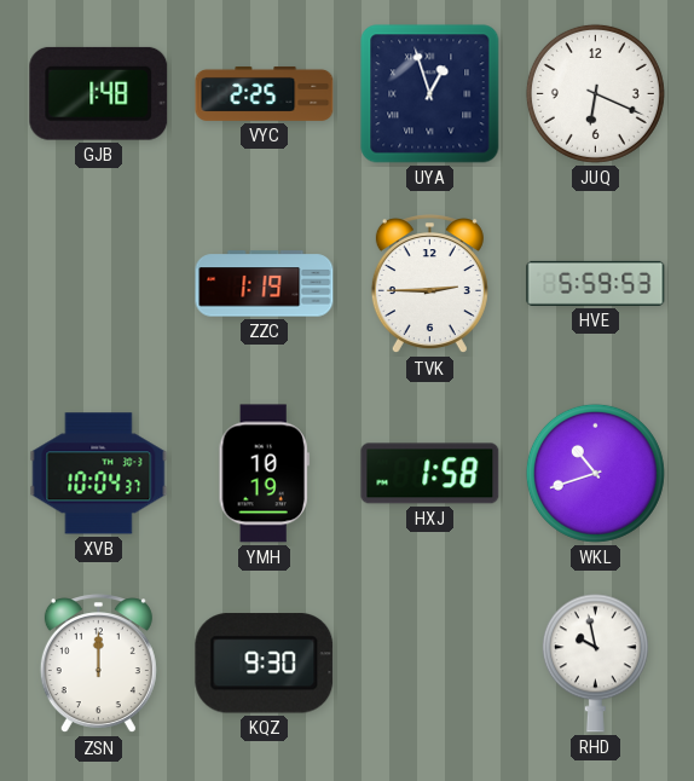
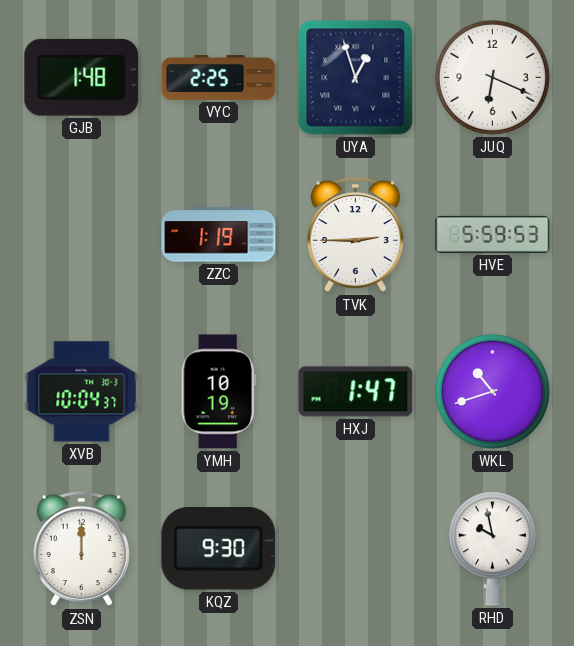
HXJ: 1:58 -> 1:47
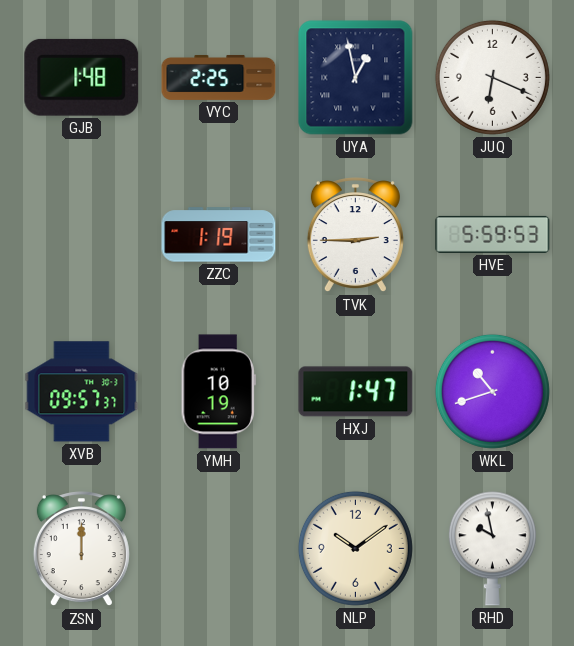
UYA: 12:57 -> 12:58
XVB: 10:04 -> 09:57
KQZ: 9:30 -> none
NLP: none -> 10:09
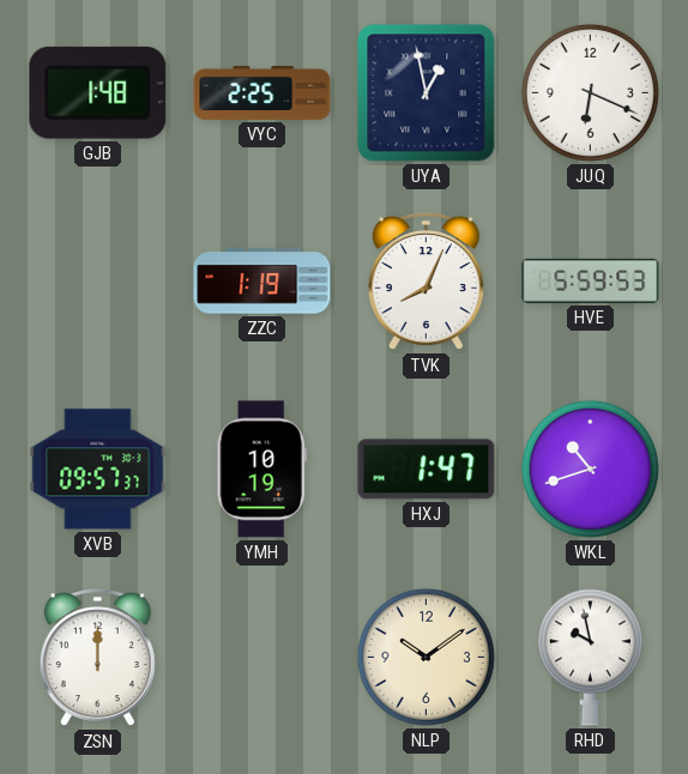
TVK: 2:45 -> 8:04
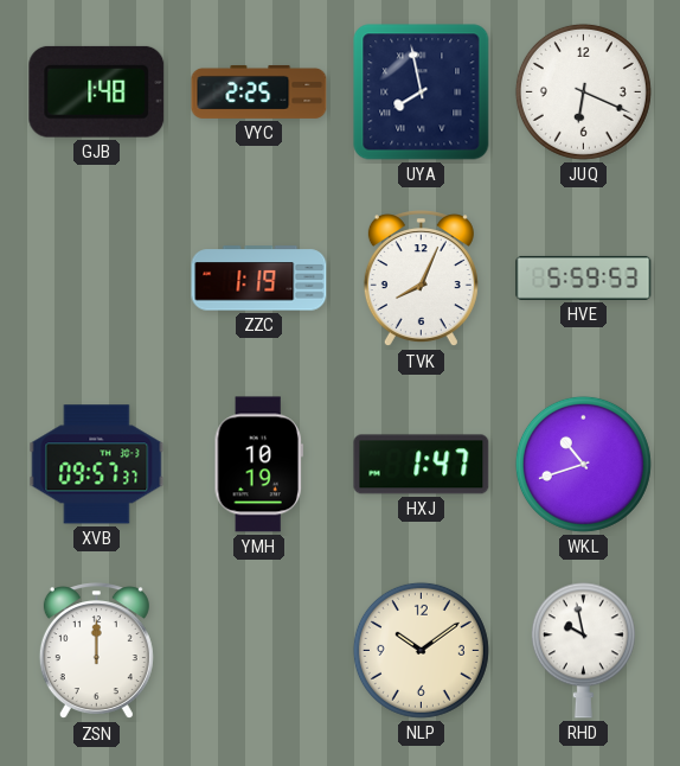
UYA: 12:58 -> 7:58
